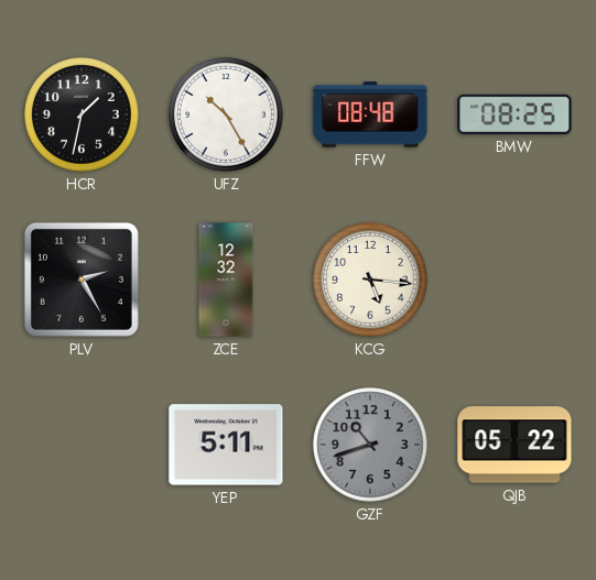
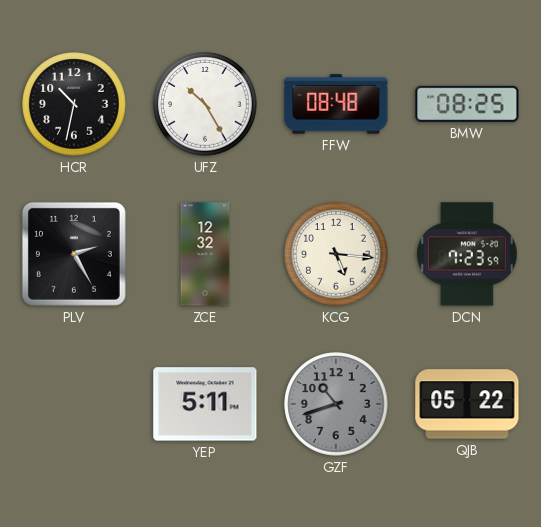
HCR: 1:32 -> 10:32
DCN: none -> 7:23
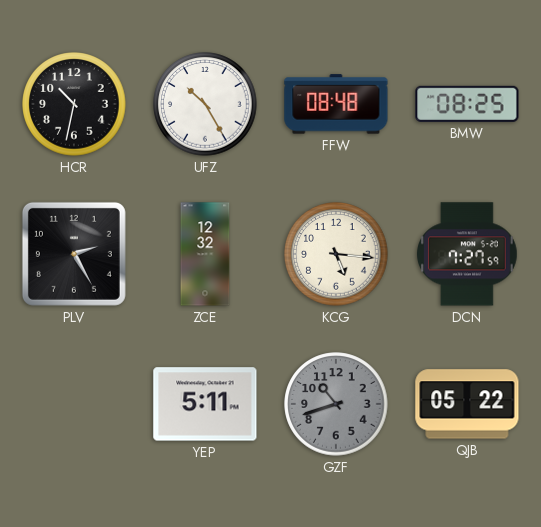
DCN: 7:23 -> 7:27
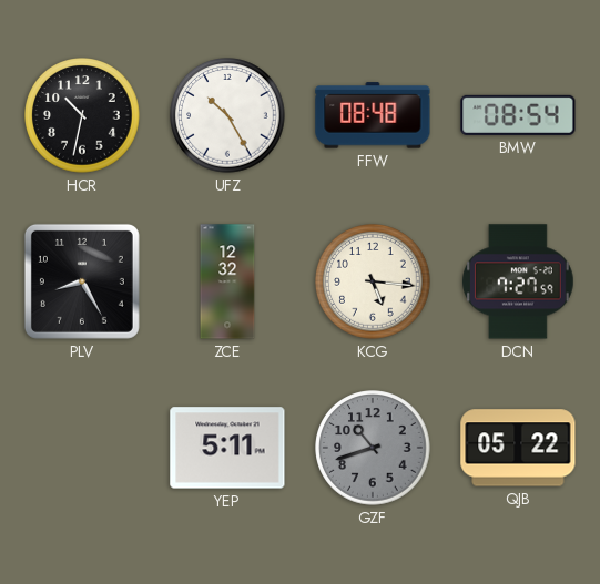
BMW: 08:25 -> 08:54
PLV: 2:25 -> 8:25
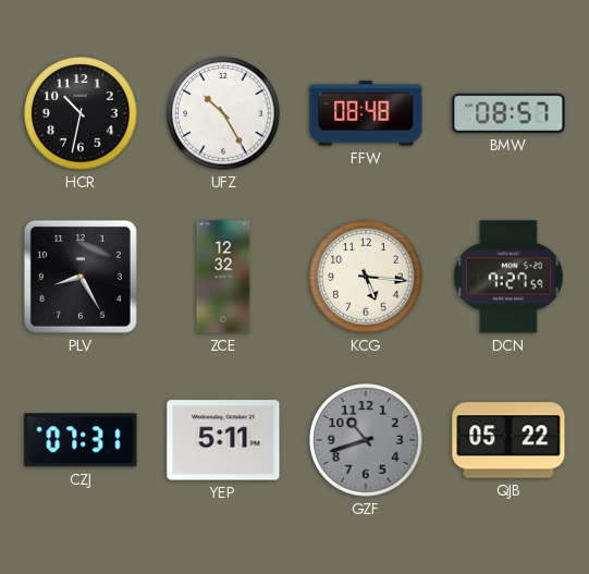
BMW: 08:54 -> 08:57
CZJ: none -> 07:31
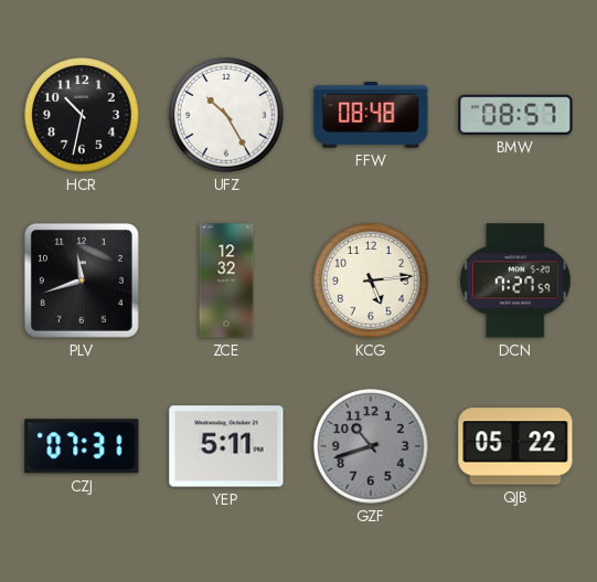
PLV: 8:25 -> 11:42
KCG: 5:16 -> 5:14
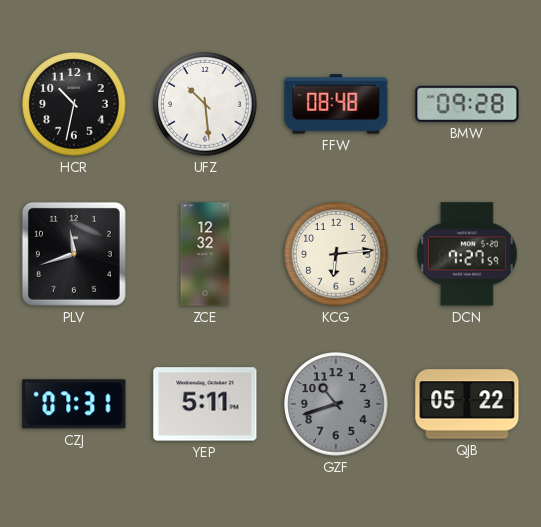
UFZ: 10:25 -> 10:29
BMW: 08:57 -> 09:28
KCG: 5:14 -> 6:14
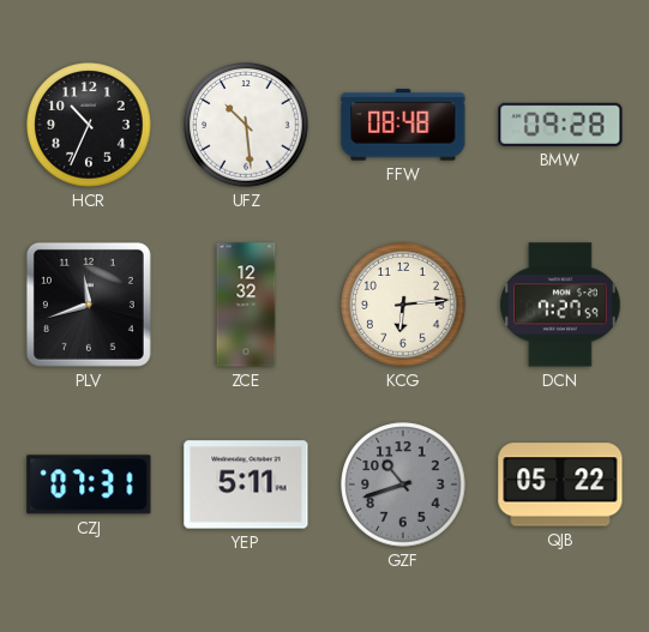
HCR: 10:32 -> 10:34
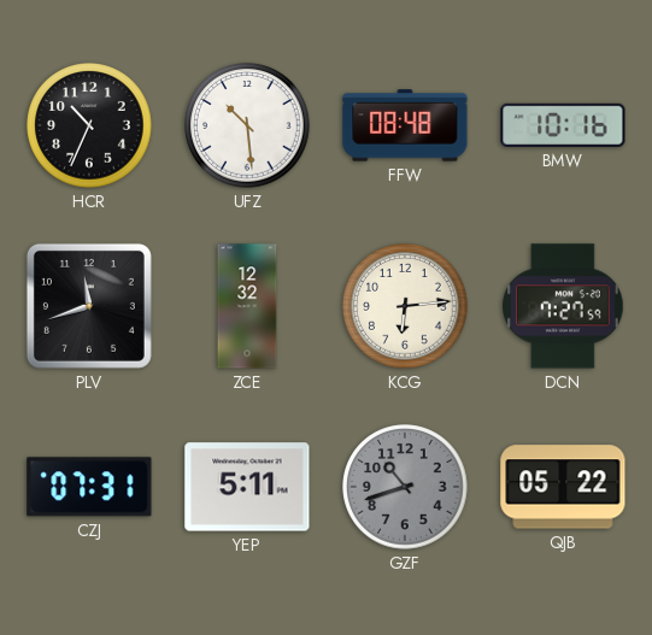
BMW: 09:28 -> 10:16
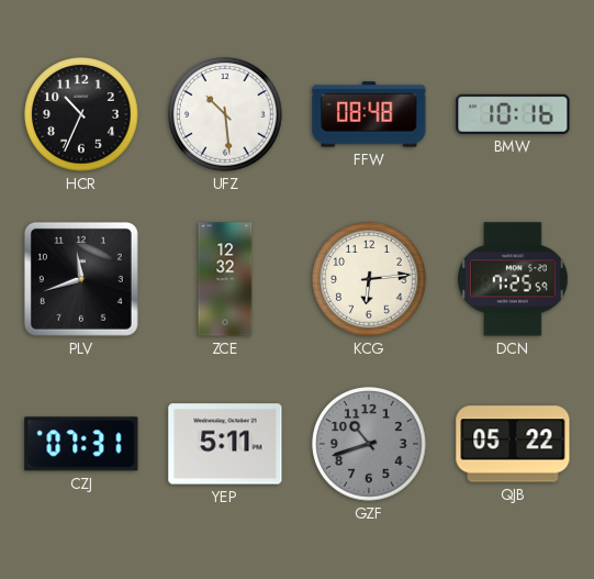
DCN: 7:27 -> 7:25
